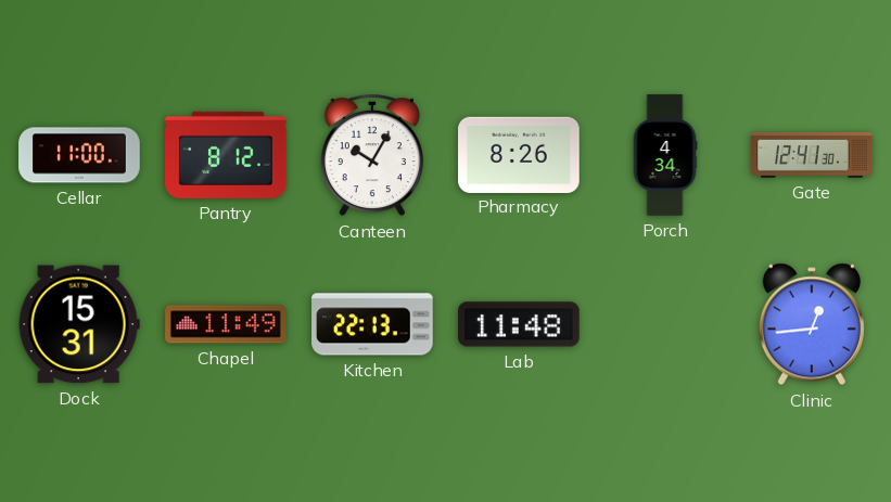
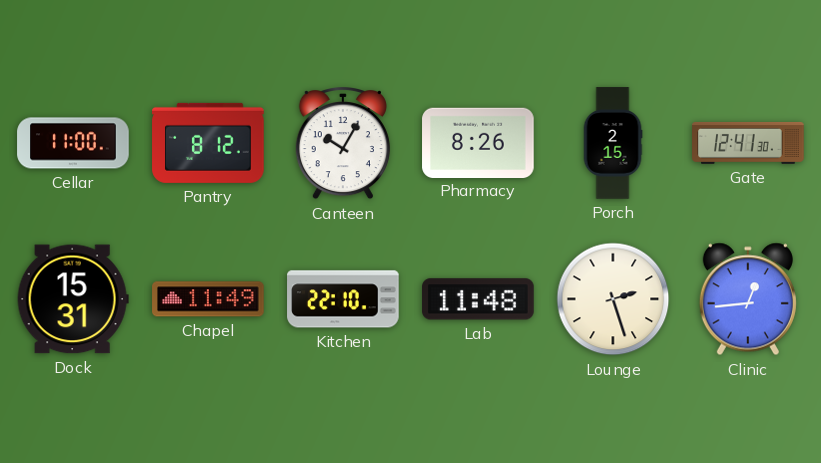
Porch: 4:34 -> 2:15
Kitchen: 22:13 -> 22:10
Lounge: none -> 2:27
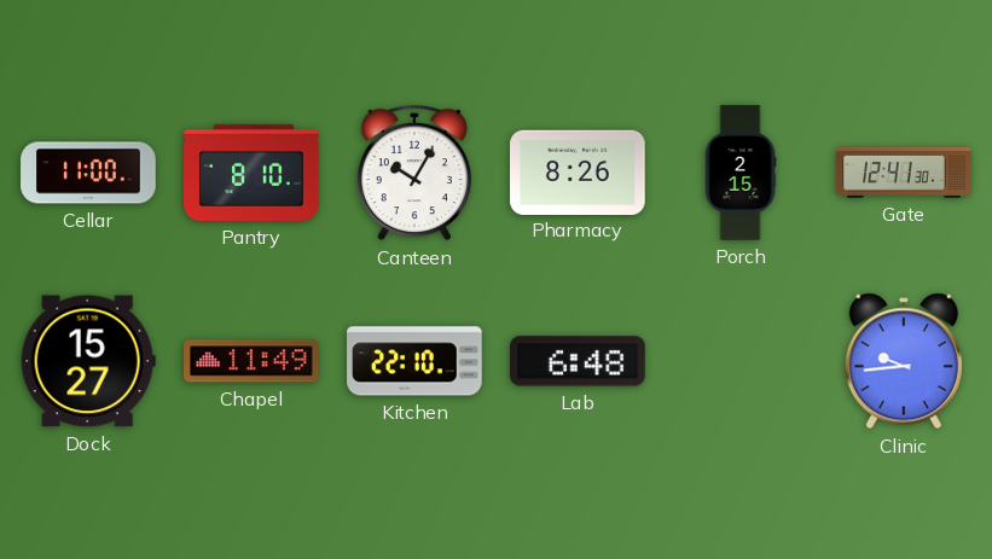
Pantry: 8:12 -> 8:10
Dock: 15:31 -> 15:27
Lab: 11:48 -> 6:48
Lounge: 2:27 -> none
Clinic: 12:44 -> 9:44
